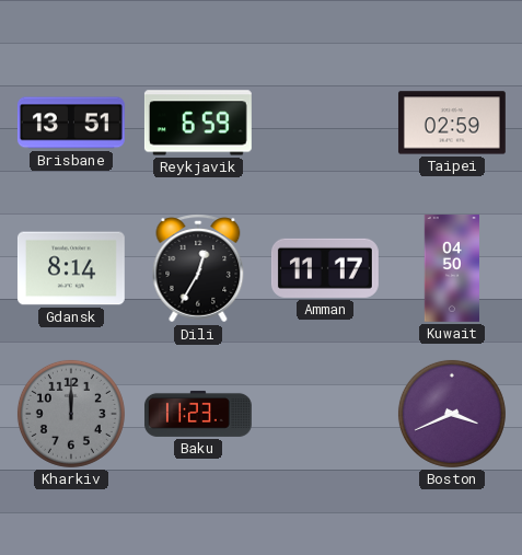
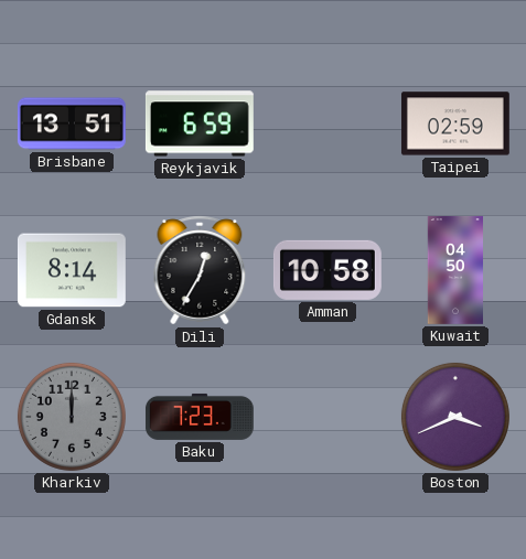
Amman: 11:17 -> 10:58
Baku: 11:23 -> 7:23
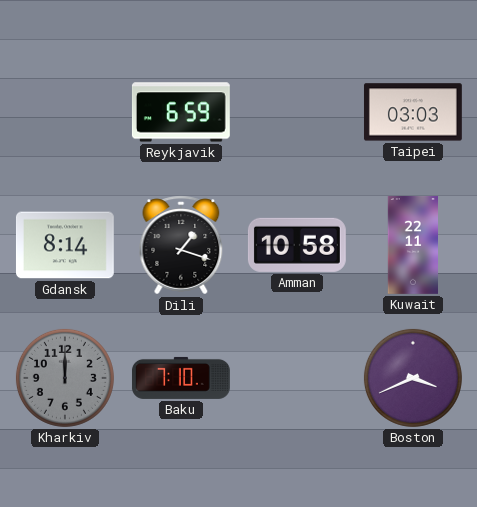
Brisbane: 13:51 -> none
Taipei: 02:59 -> 03:03
Dili: 12:35 -> 1:18
Kuwait: 04:50 -> 22:11
Baku: 7:23 -> 7:10
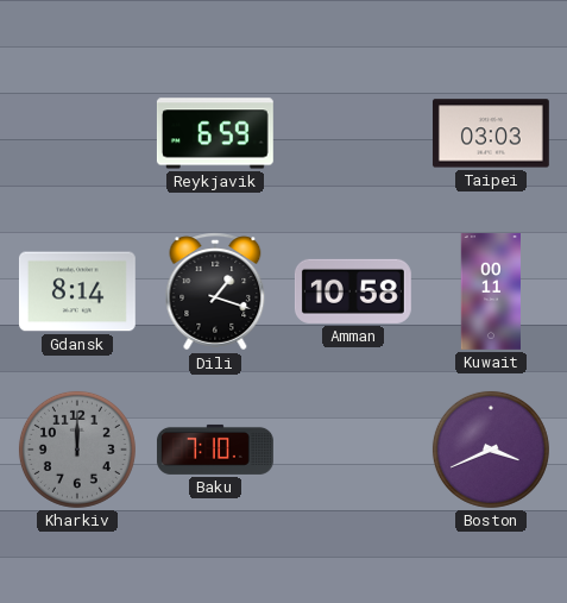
Kuwait: 22:11 -> 00:11
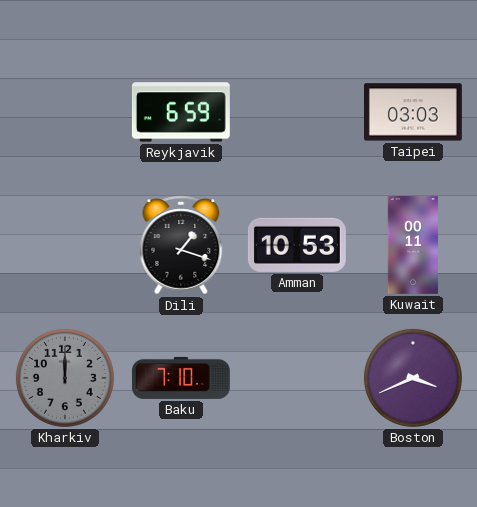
Gdansk: 8:14 -> none
Amman: 10:58 -> 10:53
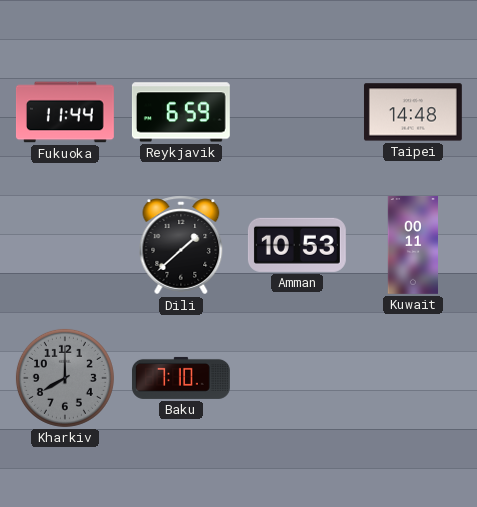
Fukuoka: none -> 11:44
Taipei: 03:03 -> 14:48
Dili: 1:18 -> 1:38
Kharkiv: 12:00 -> 8:00
Boston: 3:41 -> none
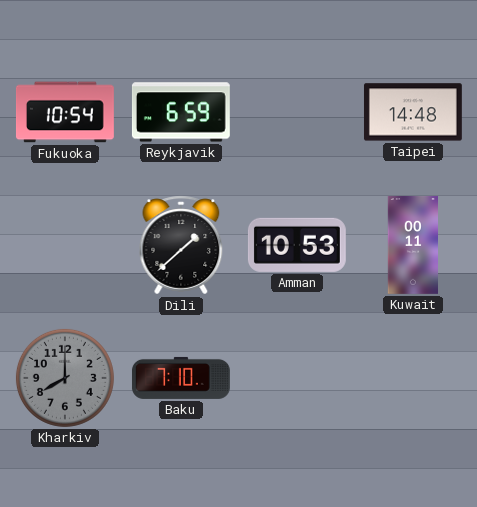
Fukuoka: 11:44 -> 10:54
